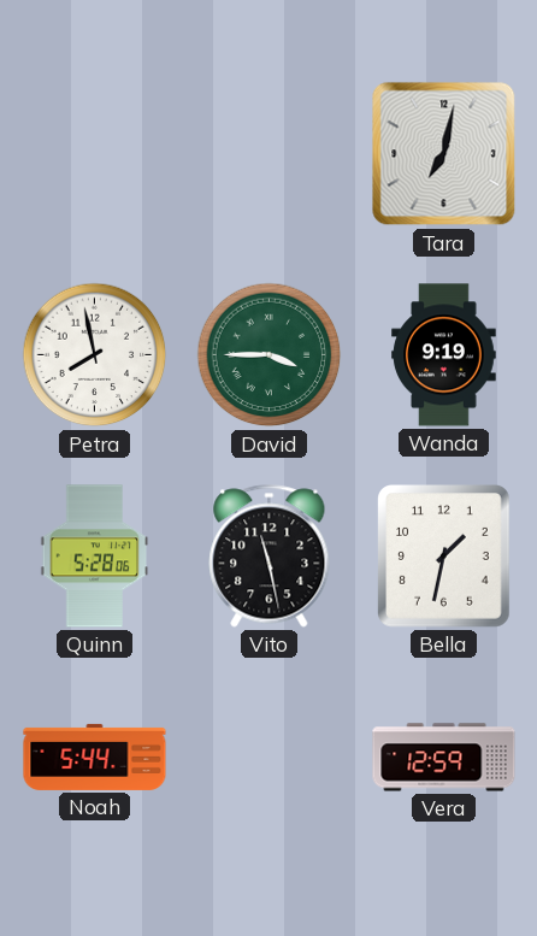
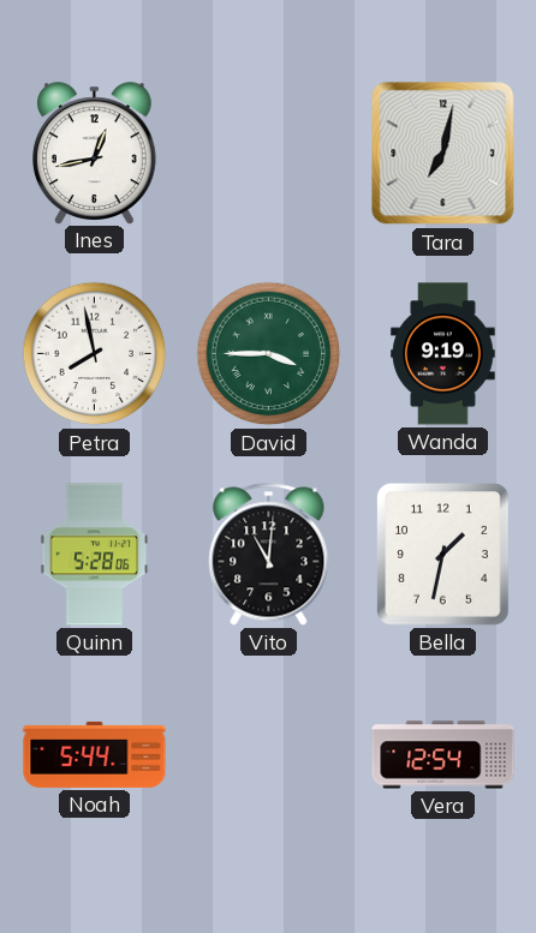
Ines: none -> 12:43
Vito: 11:28 -> 11:01
Vera: 12:59 -> 12:54
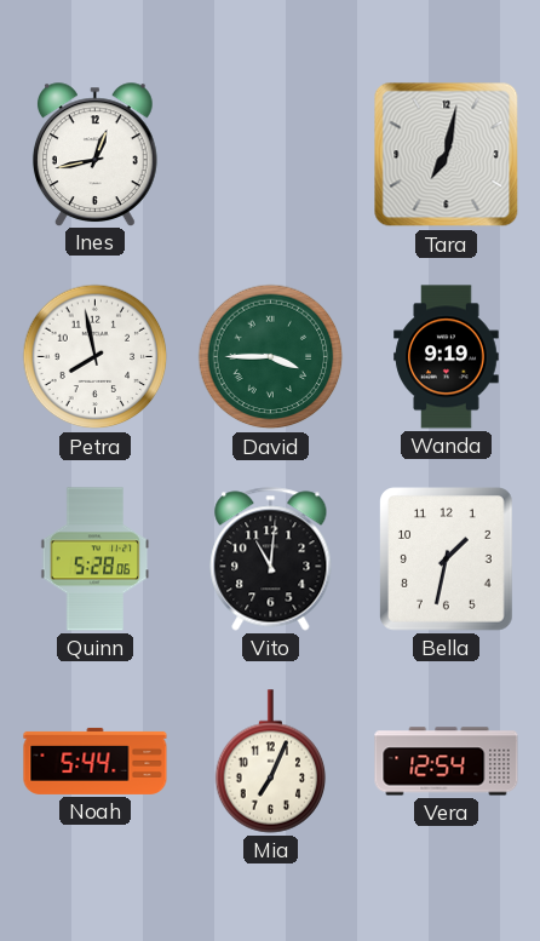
Mia: none -> 7:04
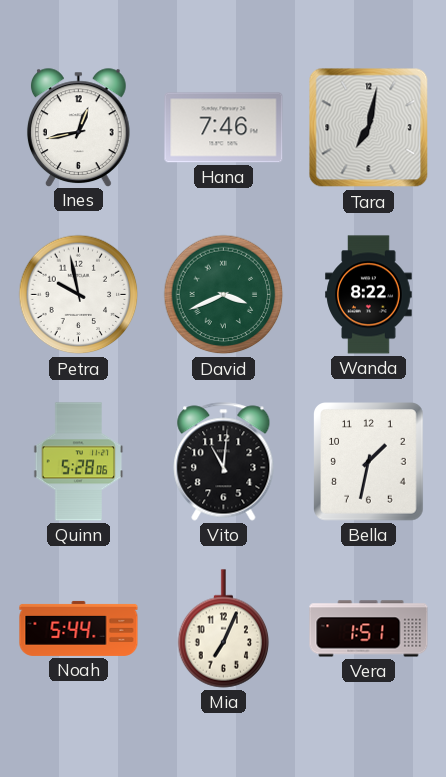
Hana: none -> 7:46
Petra: 7:58 -> 9:58
David: 3:45 -> 3:41
Wanda: 9:19 -> 8:22
Vera: 12:54 -> 1:51
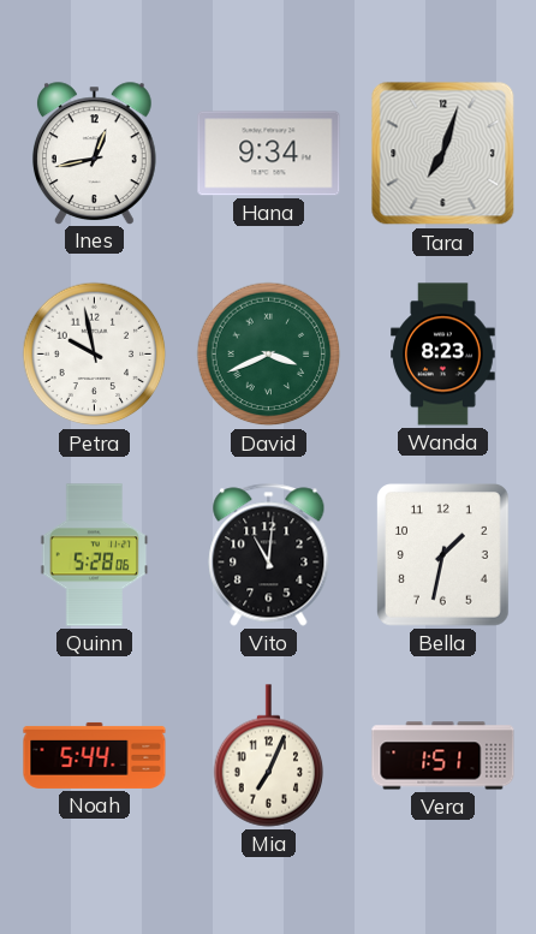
Hana: 7:46 -> 9:34
Tara: 7:02 -> 7:03
Wanda: 8:22 -> 8:23
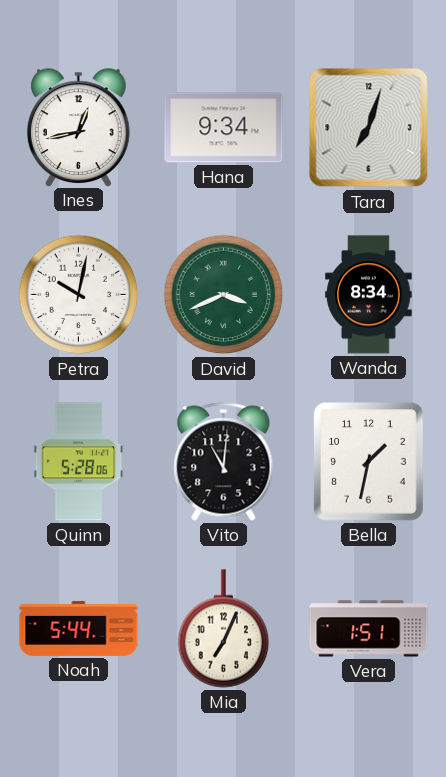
Petra: 9:58 -> 10:02
Wanda: 8:23 -> 8:34
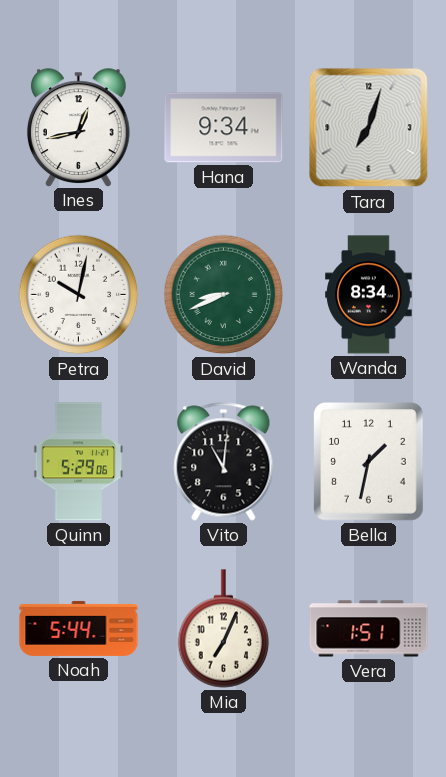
David: 3:41 -> 8:41
Quinn: 5:28 -> 5:29
